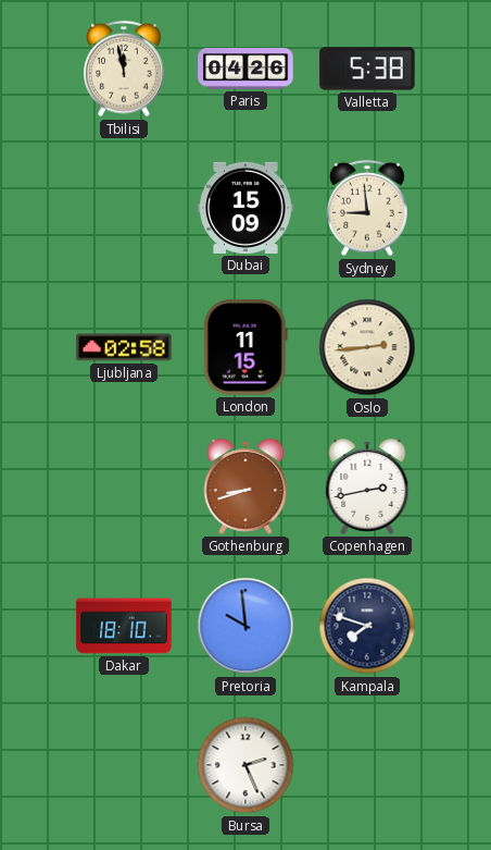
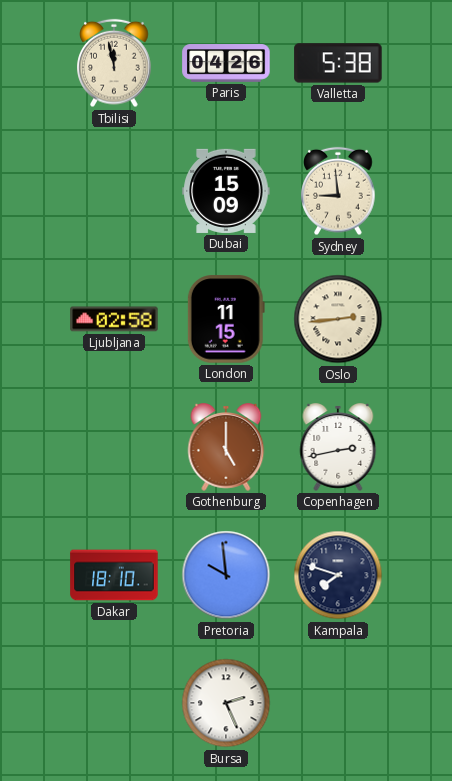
Gothenburg: 8:42 -> 5:00
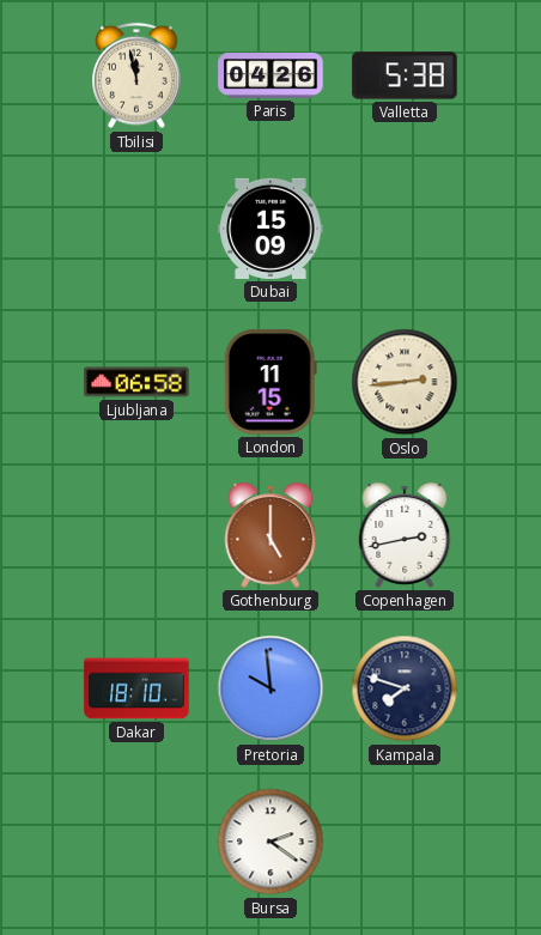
Sydney: 8:59 -> none
Ljubljana: 02:58 -> 06:58
Bursa: 2:26 -> 2:21
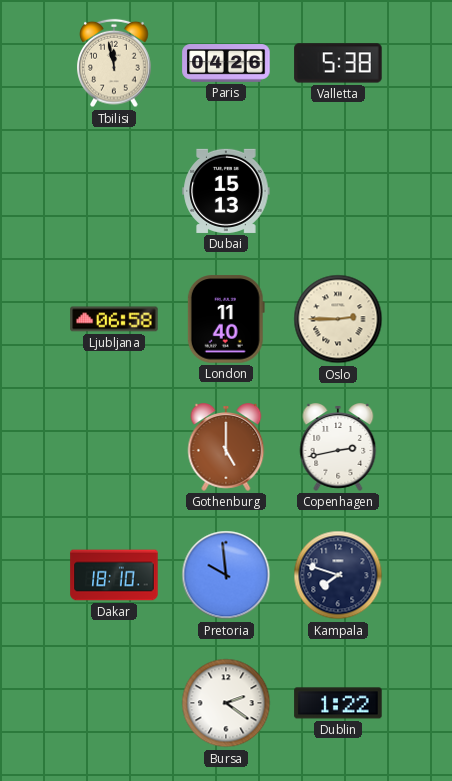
Dubai: 15:09 -> 15:13
London: 11:15 -> 11:40
Oslo: 2:44 -> 2:45
Dublin: none -> 1:22
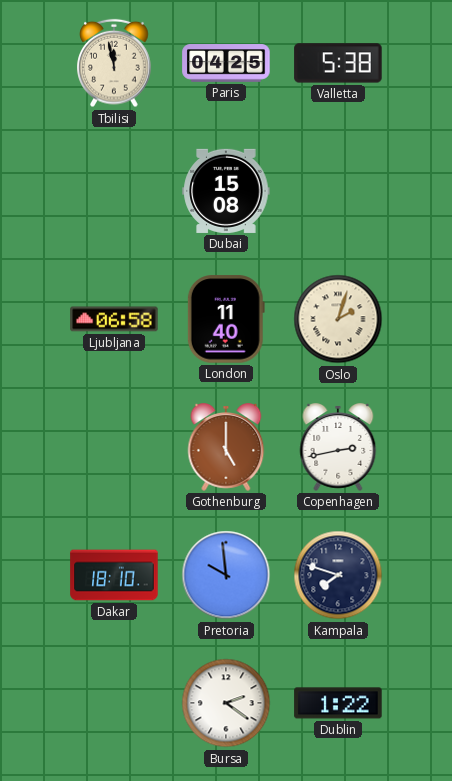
Paris: 04:26 -> 04:25
Dubai: 15:13 -> 15:08
Oslo: 2:45 -> 2:03
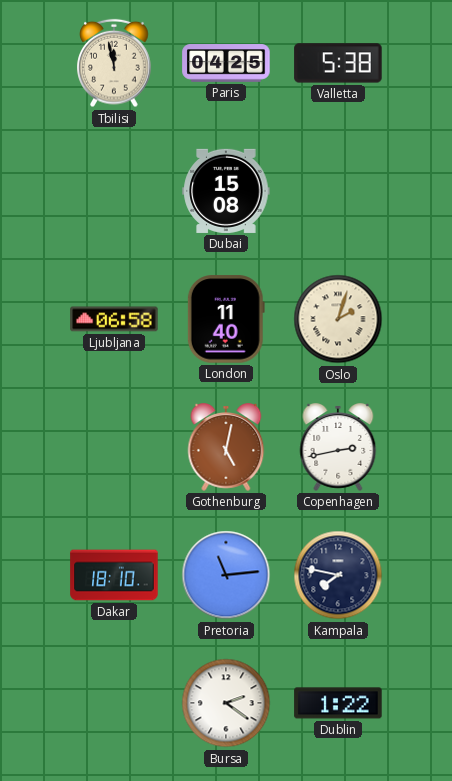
Gothenburg: 5:00 -> 5:02
Pretoria: 9:59 -> 11:14
Kampala: 7:48 -> 7:47
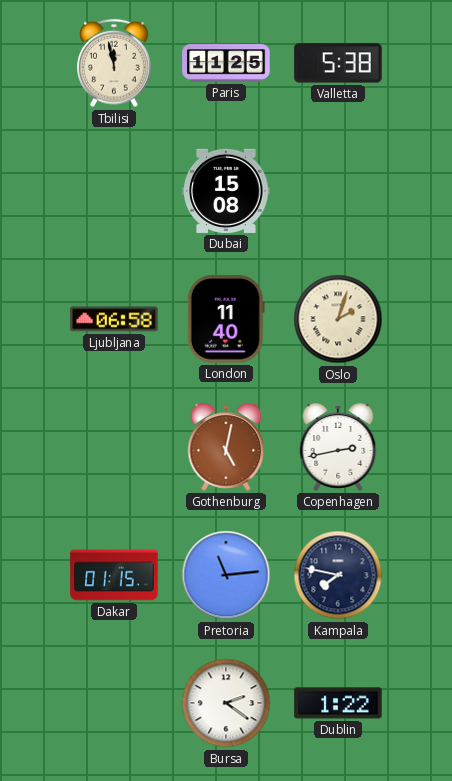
Paris: 04:25 -> 11:25
Dakar: 18:10 -> 01:15
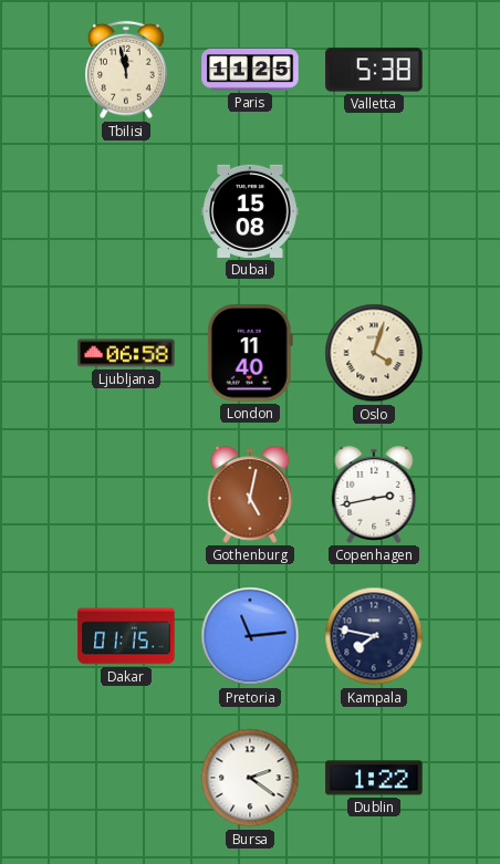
Oslo: 2:03 -> 4:03
